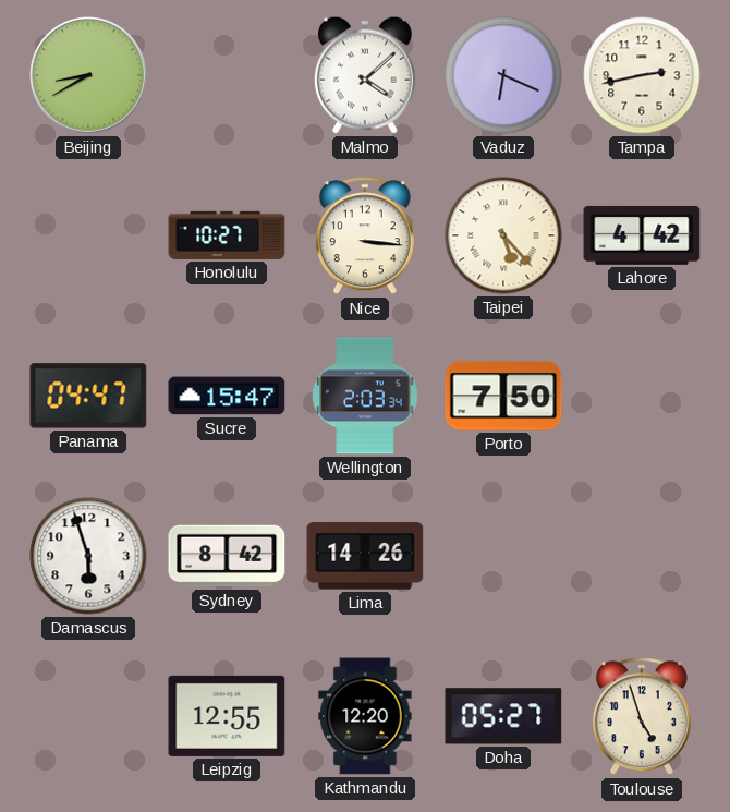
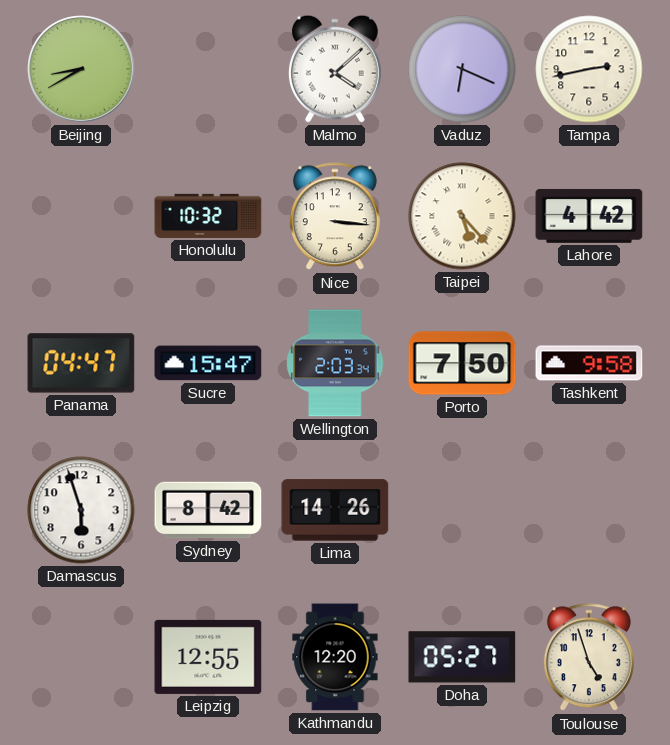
Honolulu: 10:27 -> 10:32
Tashkent: none -> 9:58
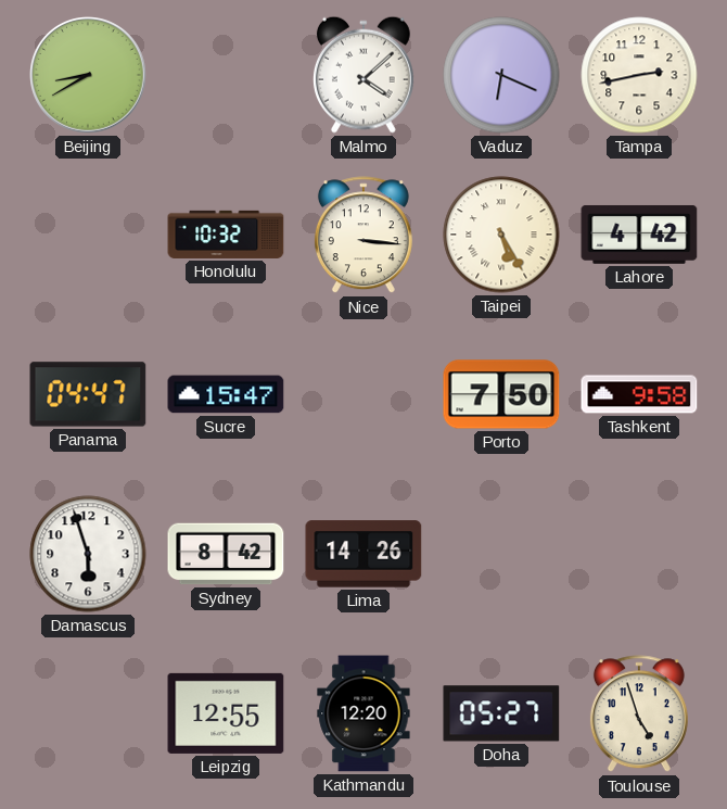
Taipei: 5:23 -> 5:25
Wellington: 2:03 -> none
